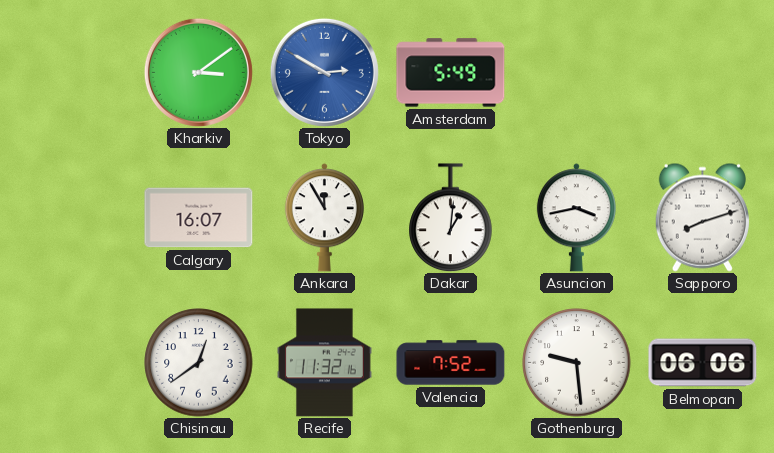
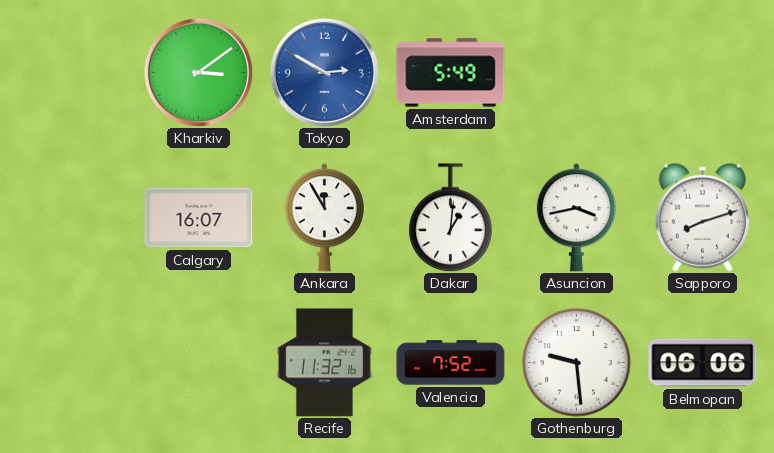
Chisinau: 12:39 -> none
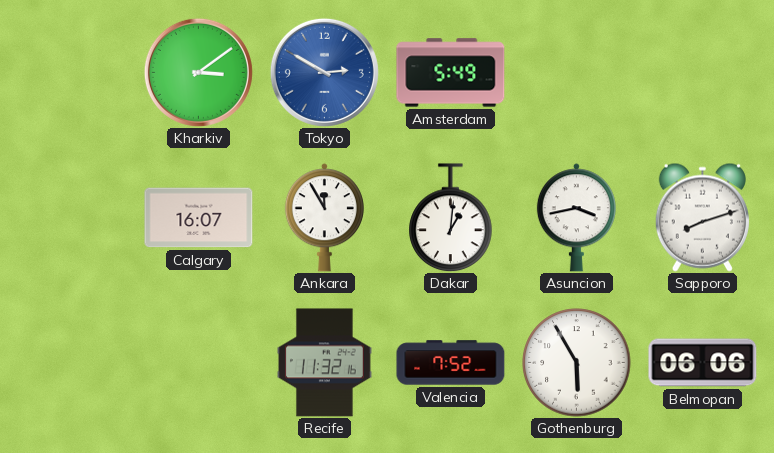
Gothenburg: 9:29 -> 5:55
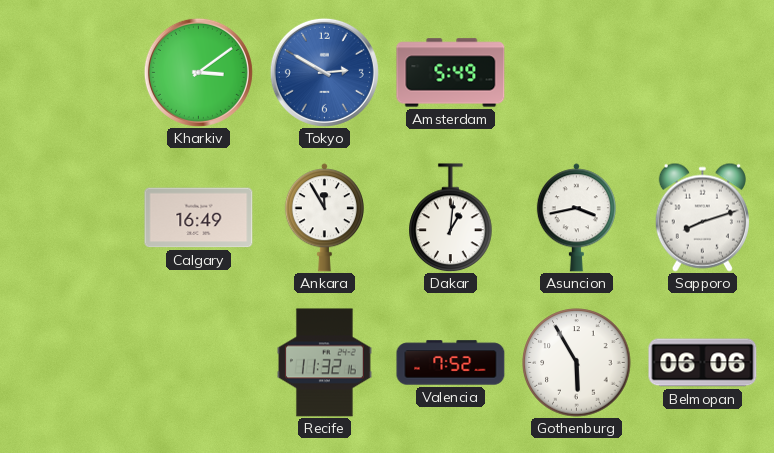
Calgary: 16:07 -> 16:49
